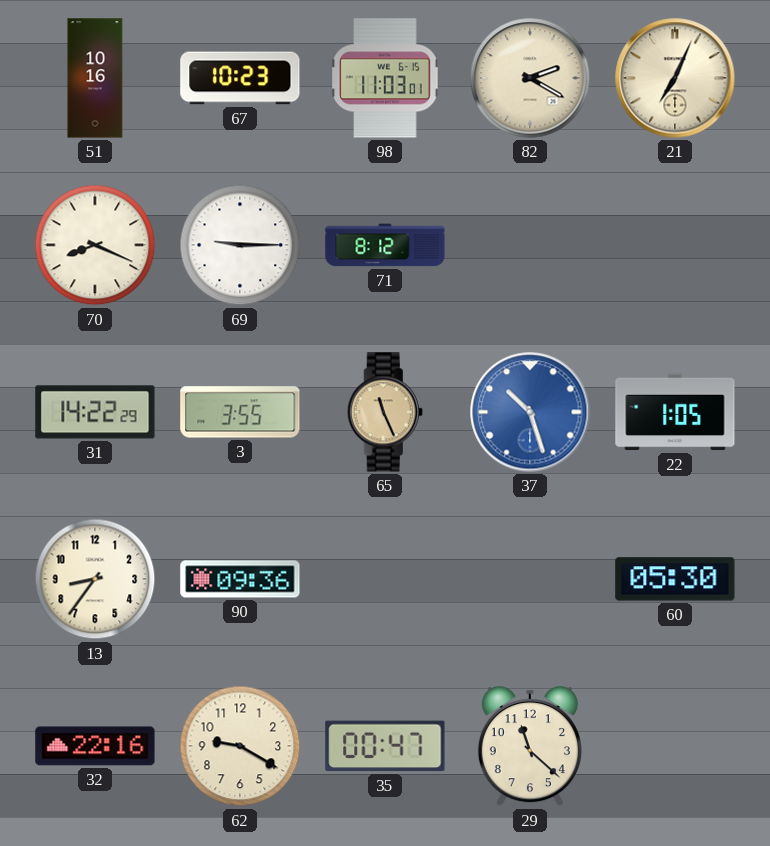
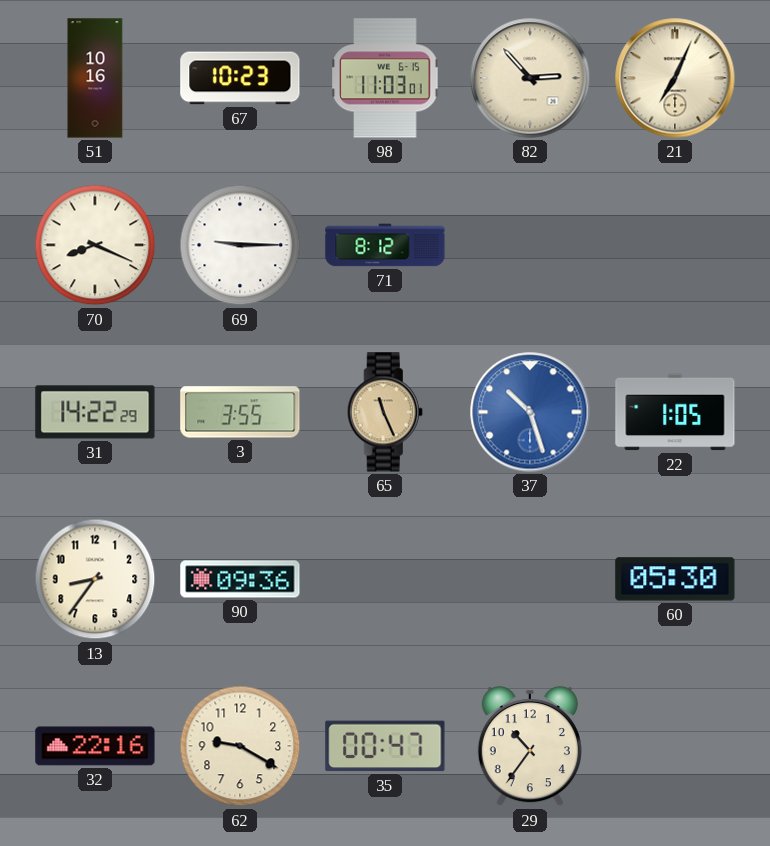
82: 2:20 -> 2:53
29: 11:22 -> 10:36
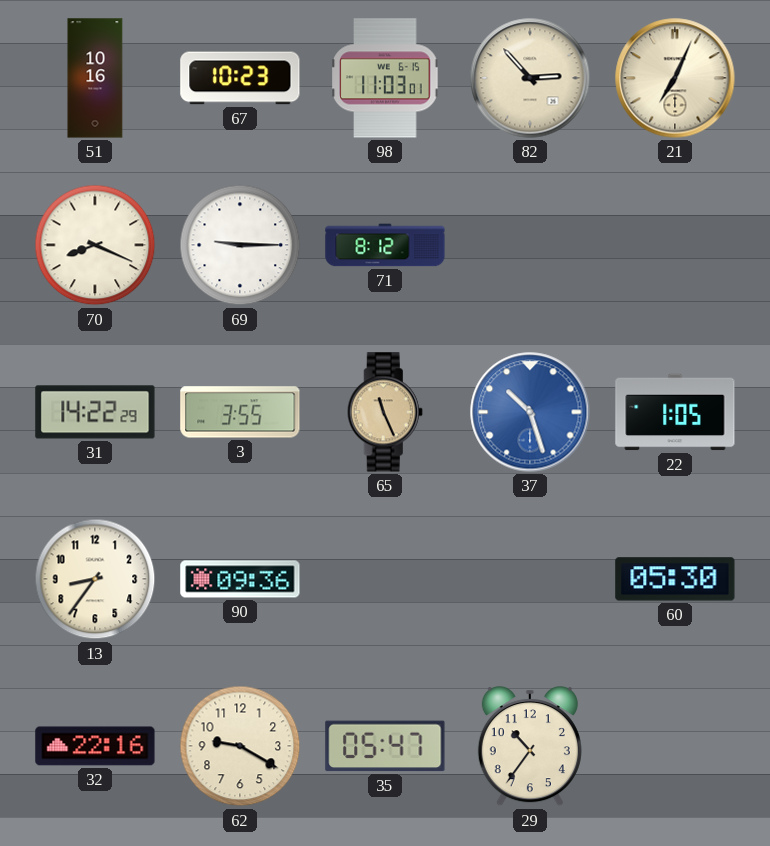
35: 00:47 -> 05:47
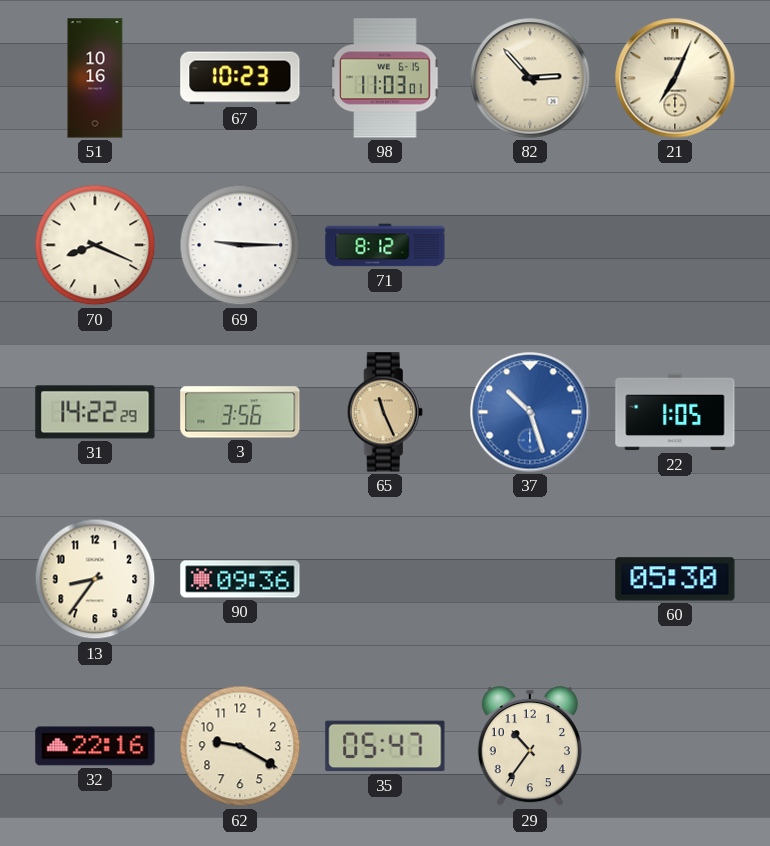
3: 3:55 -> 3:56
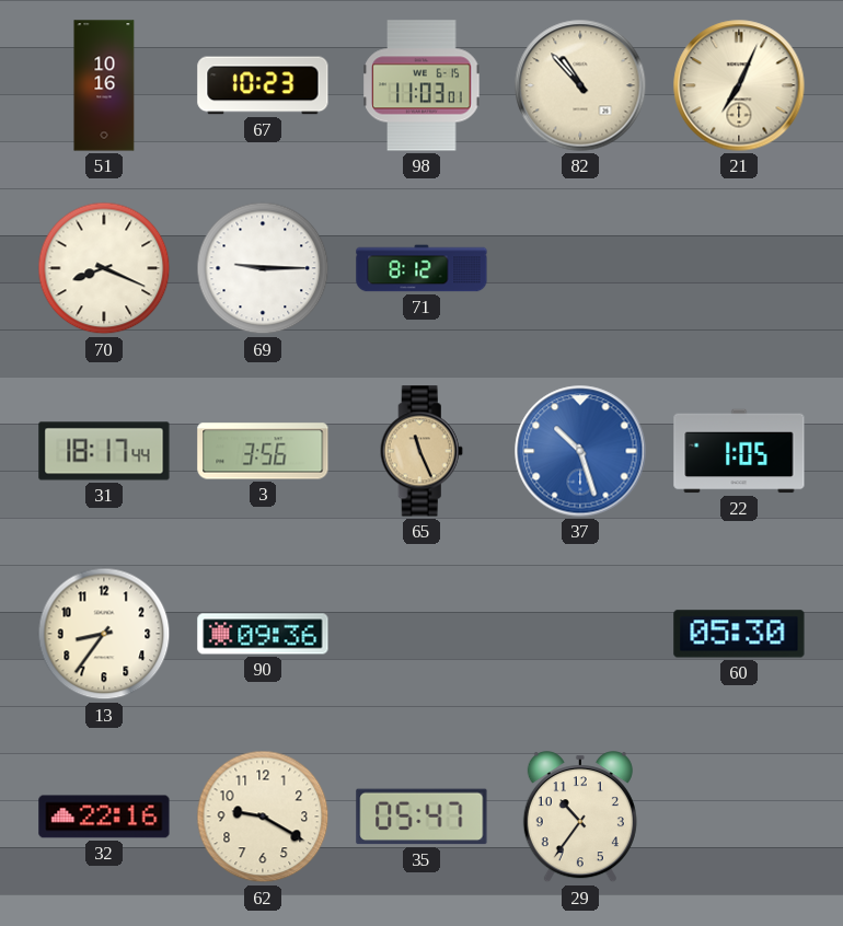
82: 2:53 -> 10:53
31: 14:22 -> 18:17
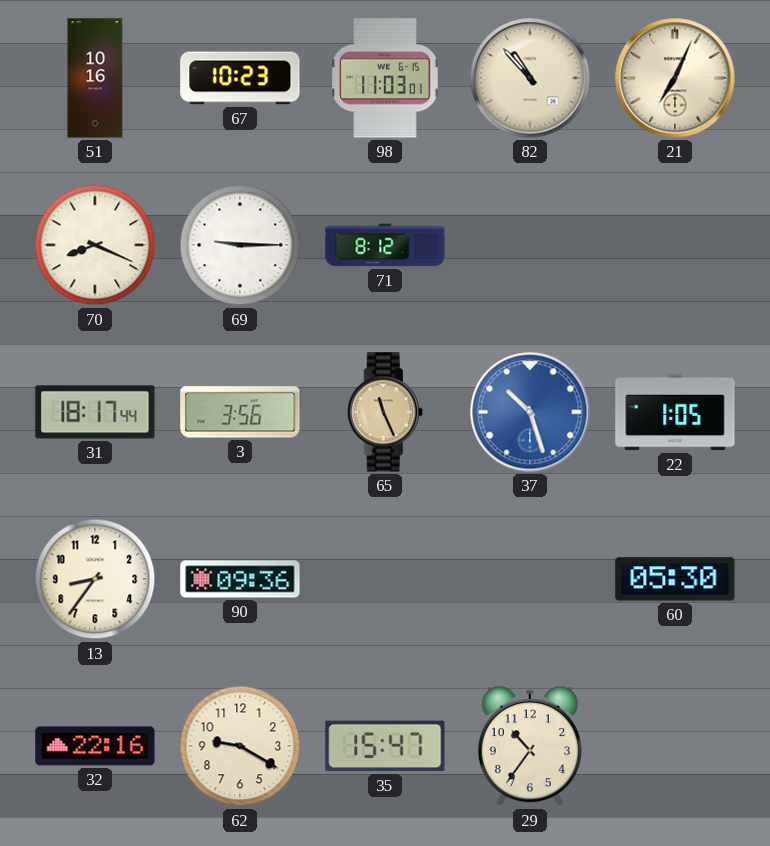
35: 05:47 -> 15:47
